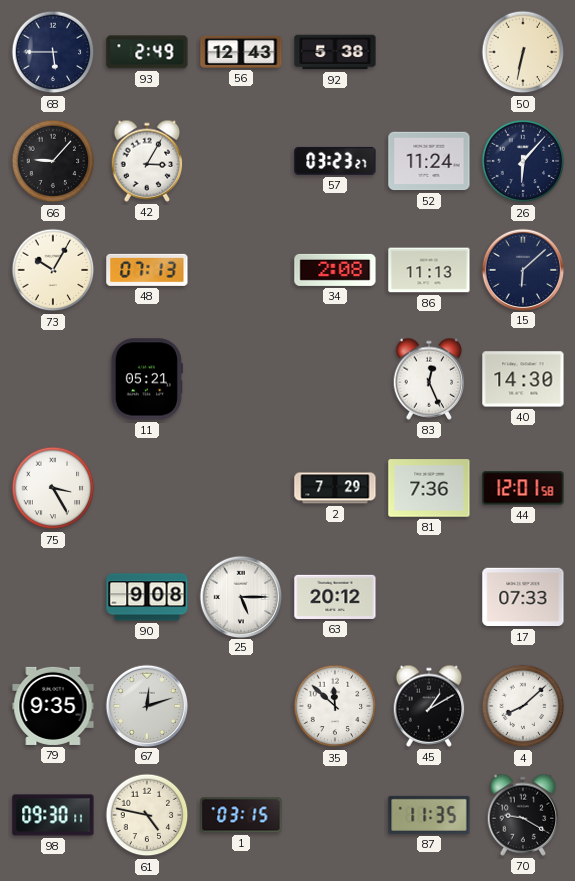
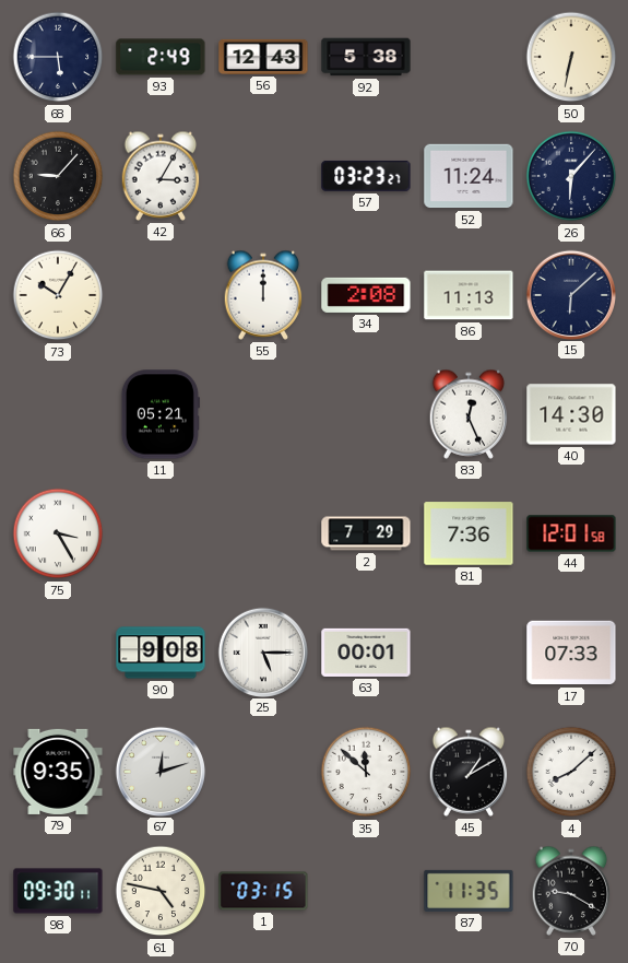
48: 07:13 -> none
55: none -> 12:00
63: 20:12 -> 00:01
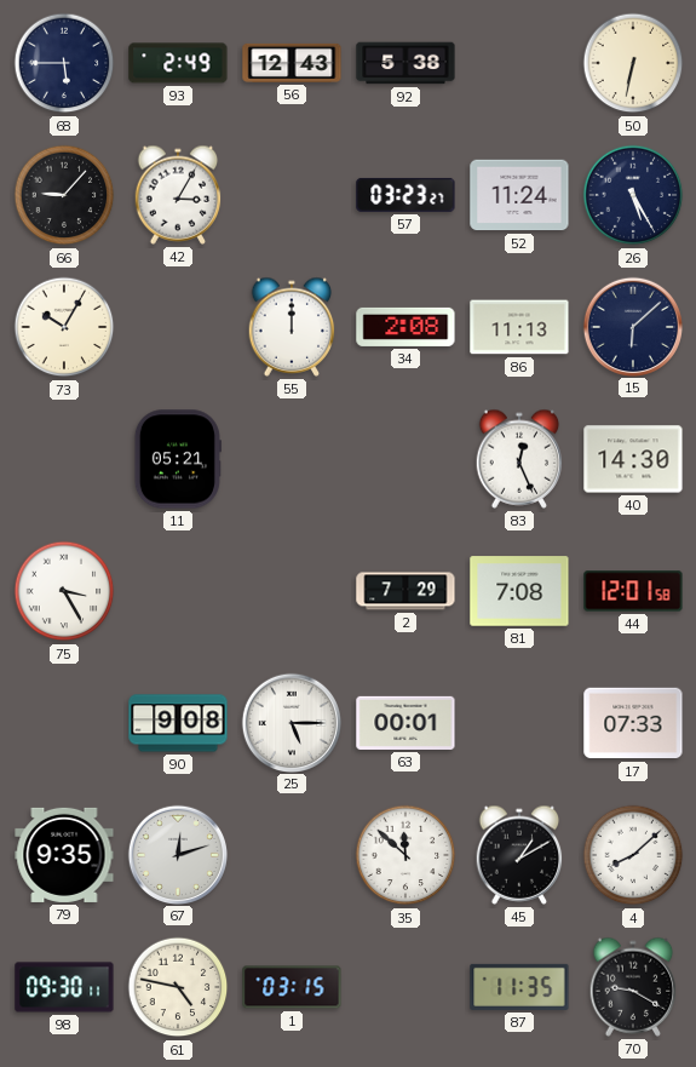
26: 6:07 -> 5:25
81: 7:36 -> 7:08
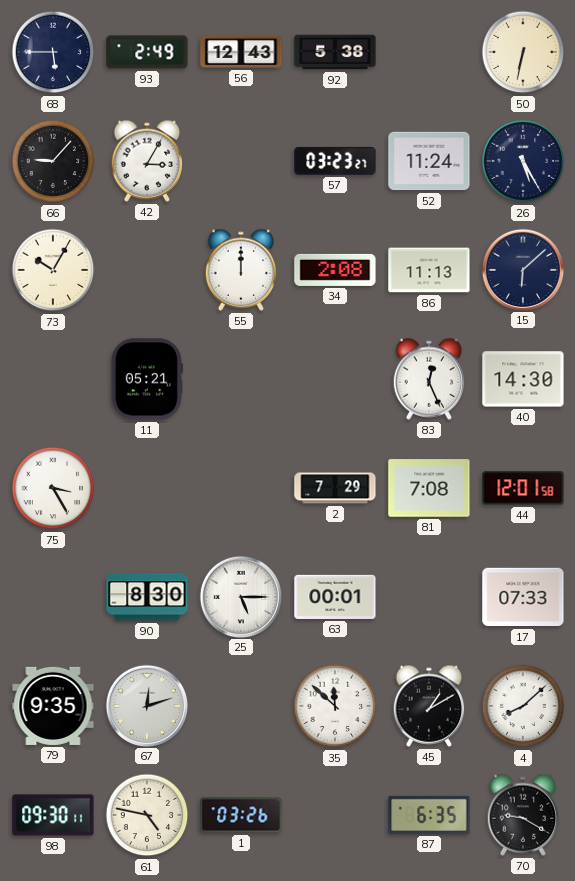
90: 9:08 -> 8:30
1: 03:15 -> 03:26
87: 11:35 -> 6:35
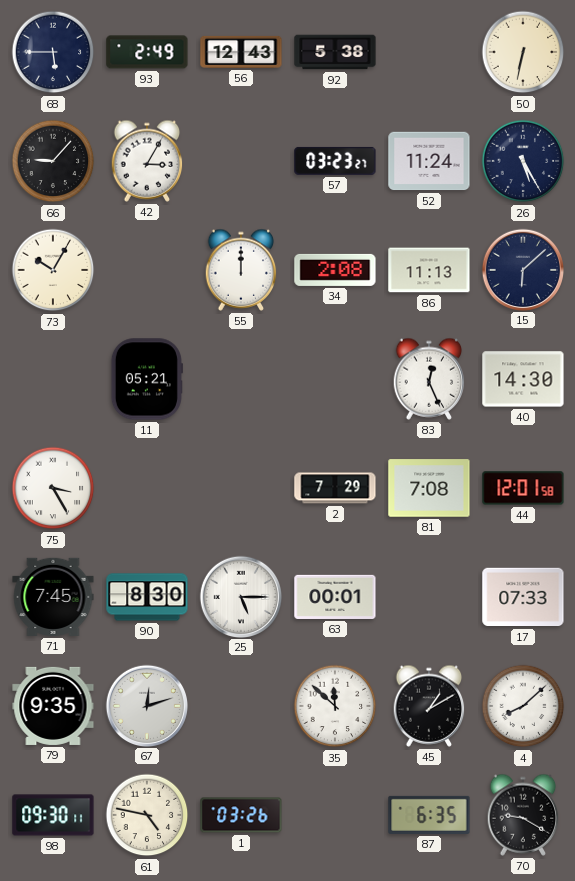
71: none -> 7:45
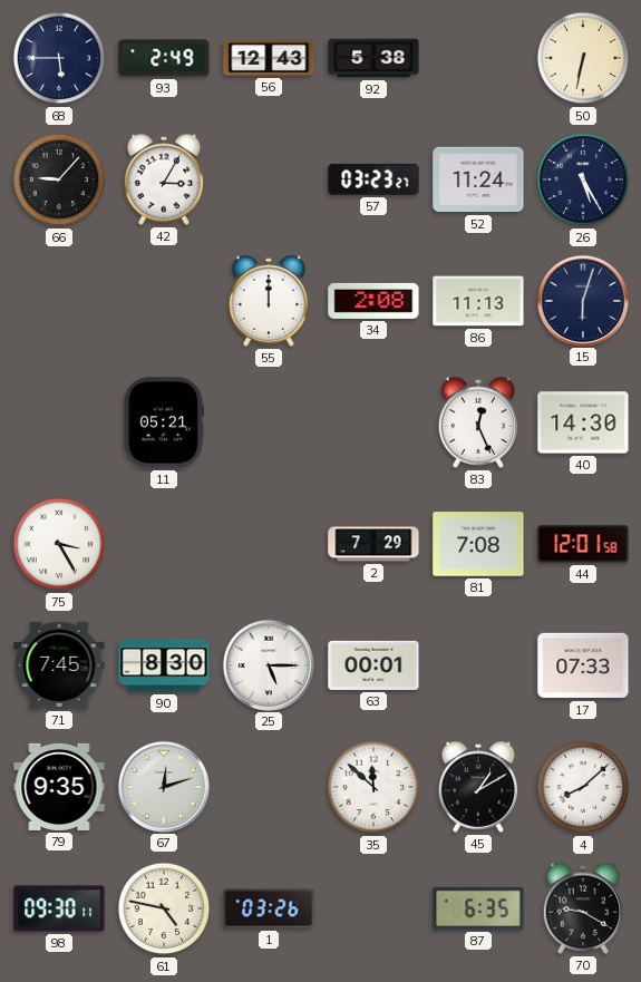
73: 10:05 -> none
15: 6:08 -> 6:03
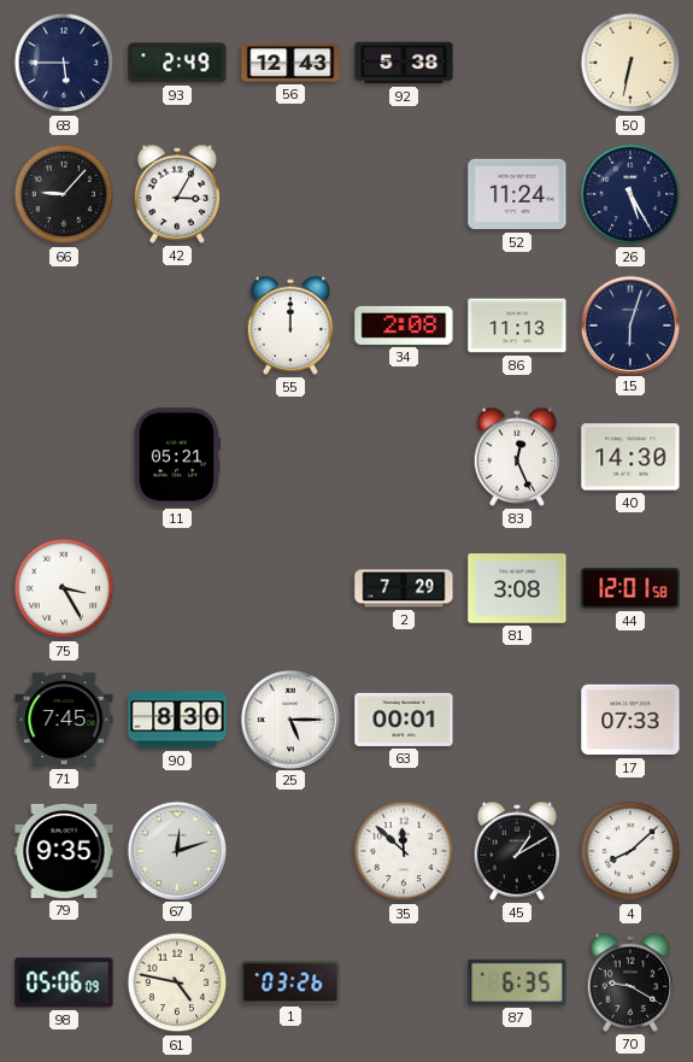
57: 03:23 -> none
81: 7:08 -> 3:08
98: 09:30 -> 05:06
